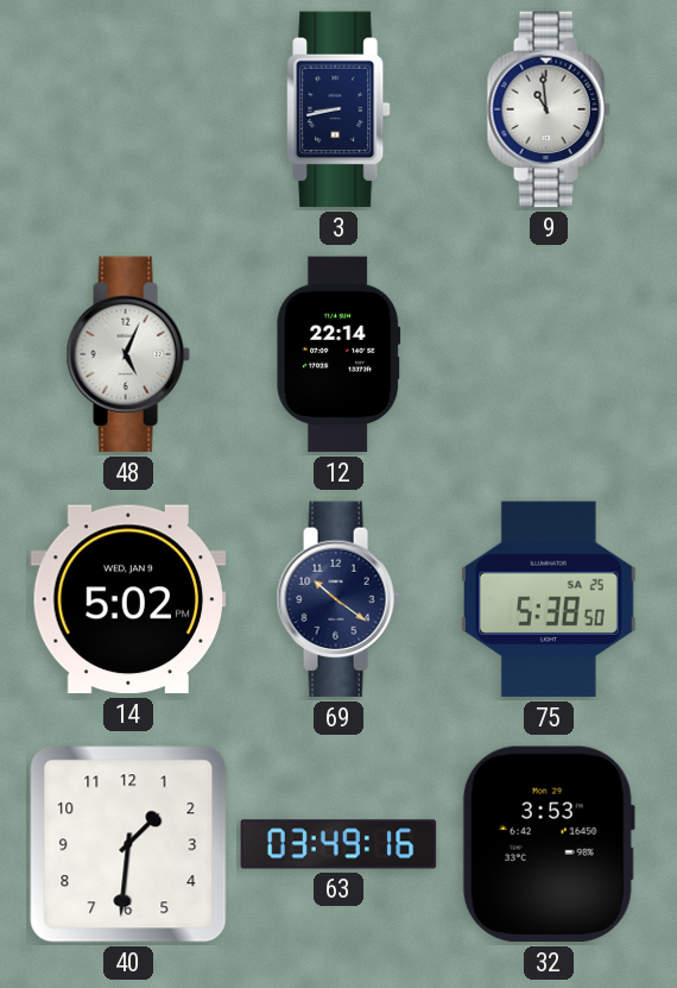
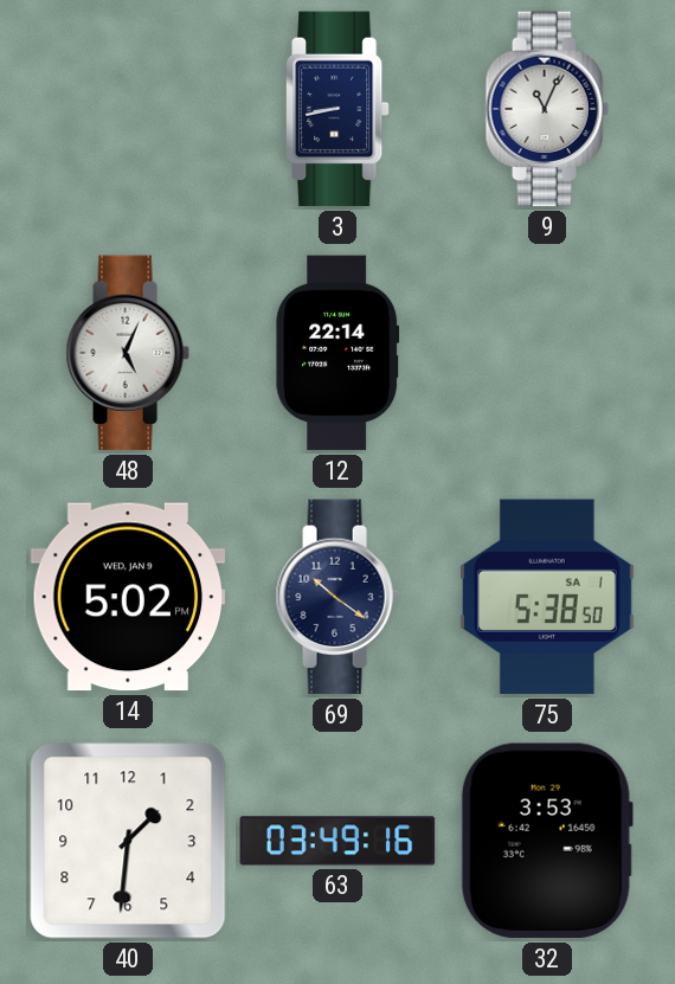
9: 10:59 -> 11:04
75 date: SA 25 -> SA 1
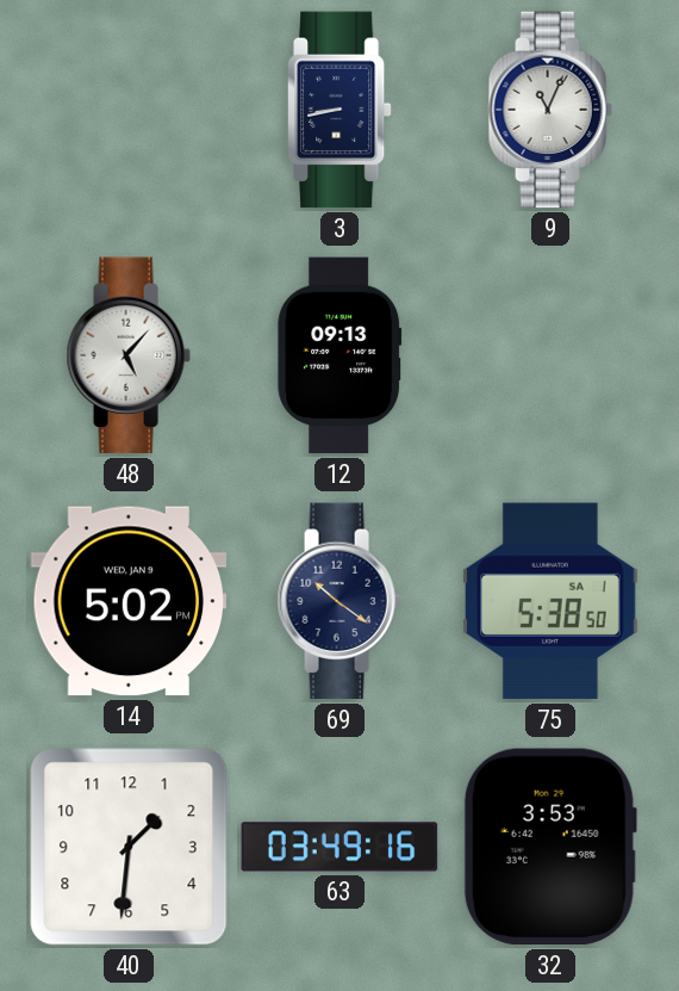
48: 5:04 -> 5:07
12: 22:14 -> 09:13
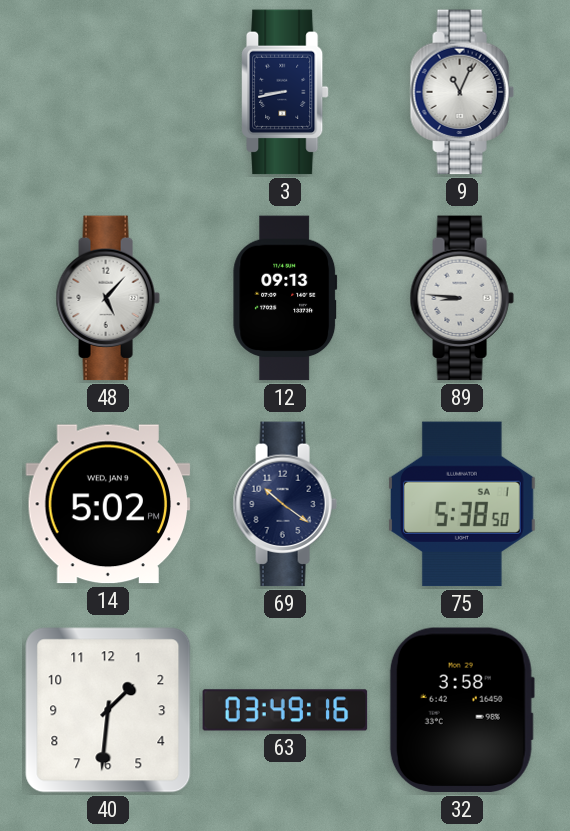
89: none -> 8:46
32: 3:53 -> 3:58
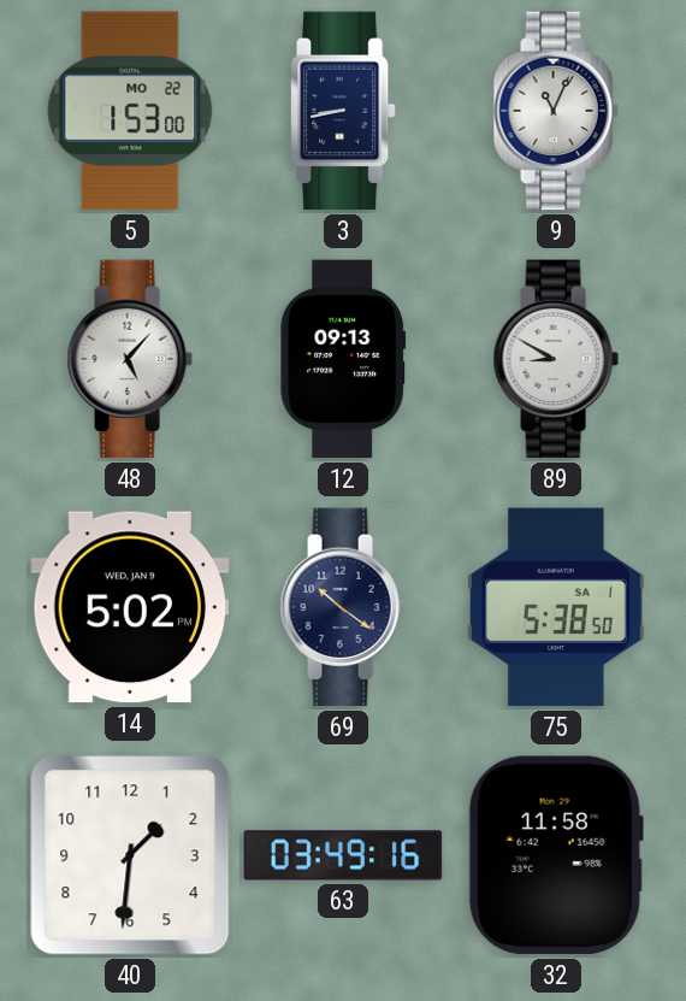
5: none -> 1:53
89: 8:46 -> 8:50
32: 3:58 -> 11:58
